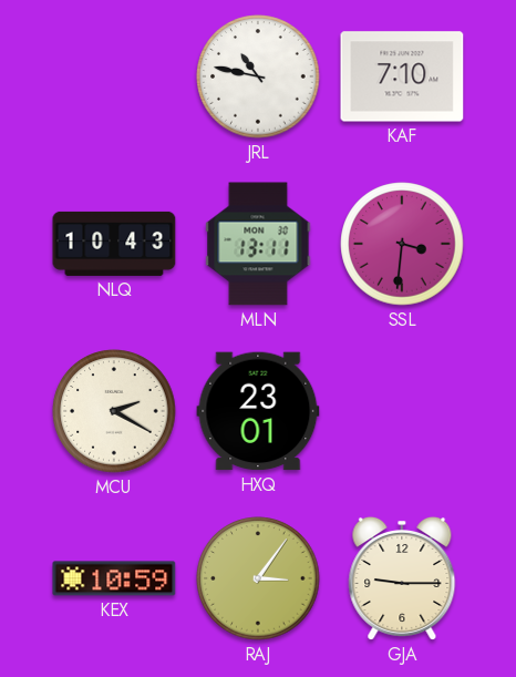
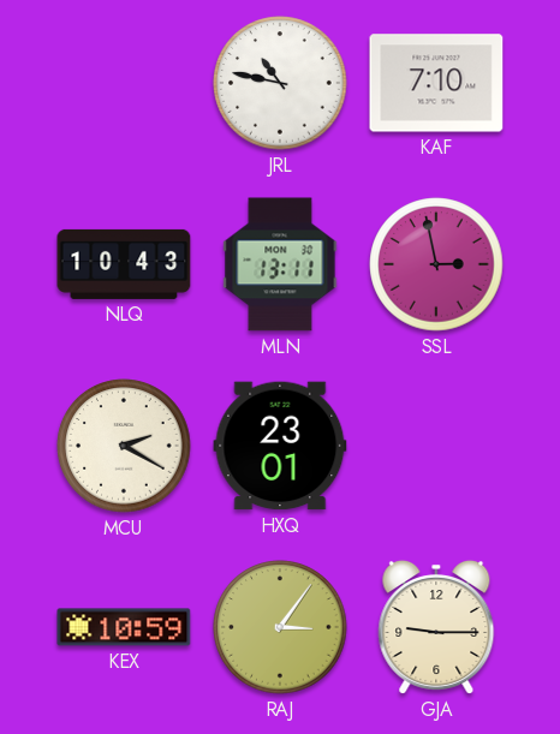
SSL: 3:31 -> 2:58
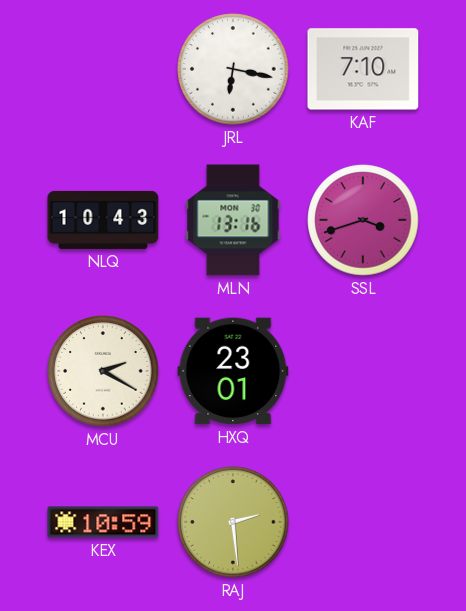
JRL: 10:47 -> 6:17
MLN: 13:11 -> 13:16
SSL: 2:58 -> 3:42
RAJ: 3:06 -> 2:29
GJA: 9:15 -> none
